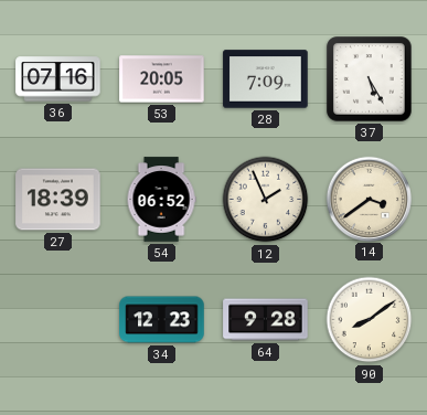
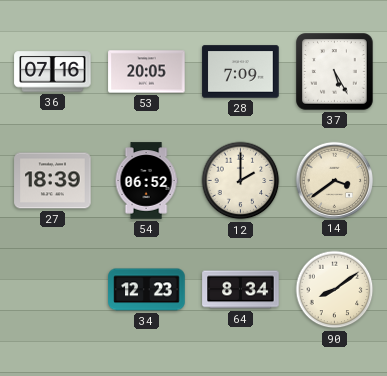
12: 1:56 -> 2:00
64: 9:28 -> 8:34
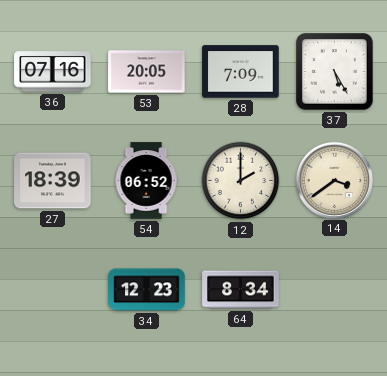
90: 8:09 -> none
